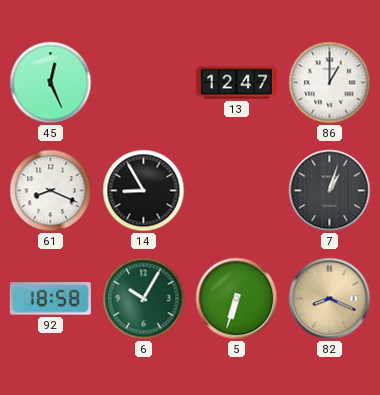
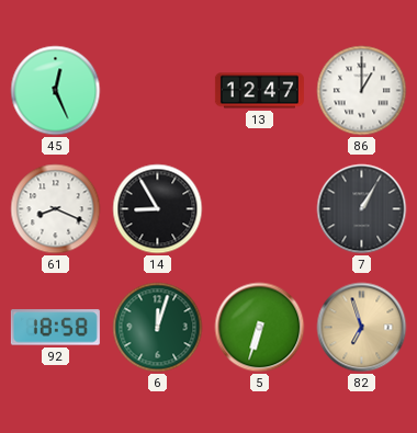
7: 1:03 -> 1:05
6: 10:05 -> 12:03
82: 8:19 -> 6:57
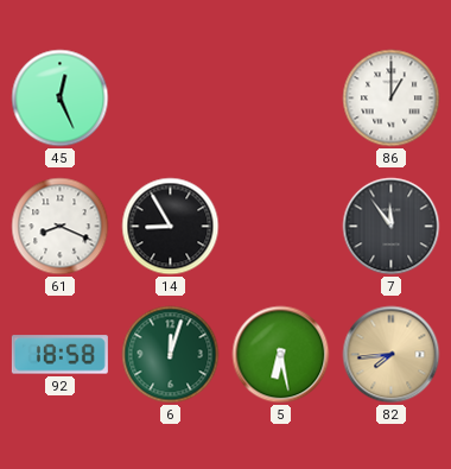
13: 12:47 -> none
7: 1:05 -> 11:54
5: 6:33 -> 6:28
82: 6:57 -> 7:44
